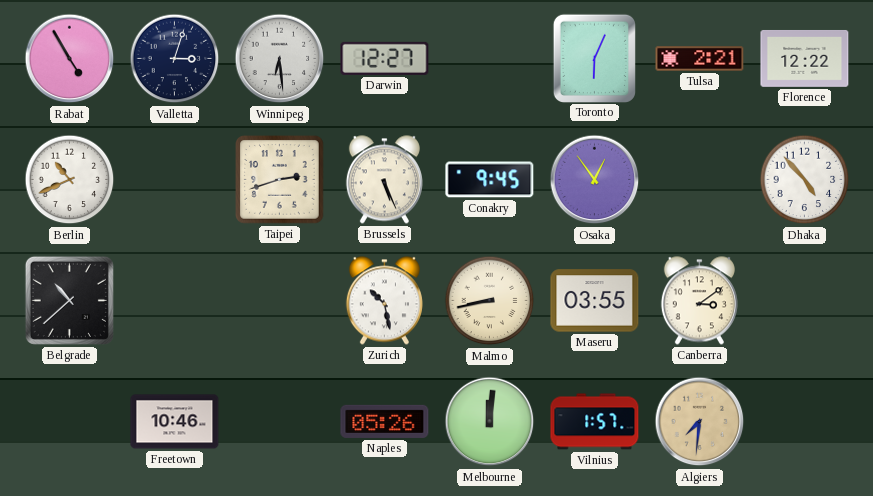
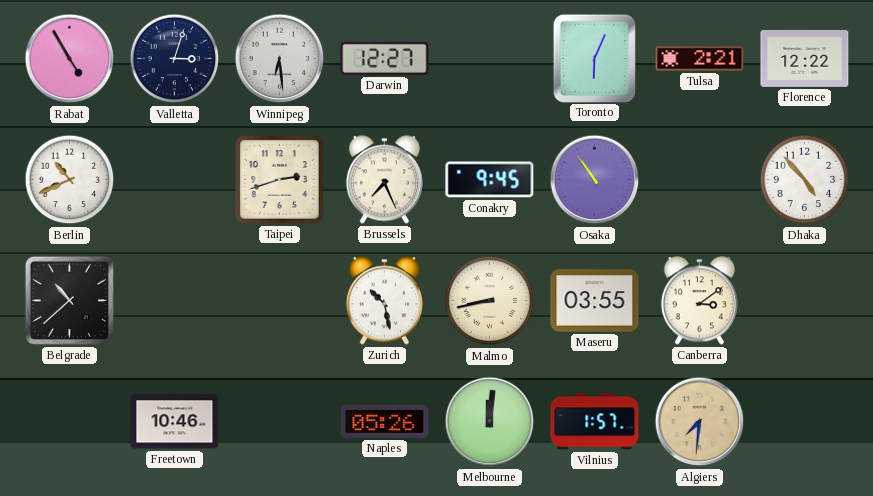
Brussels: 5:26 -> 7:26
Osaka: 12:54 -> 10:54
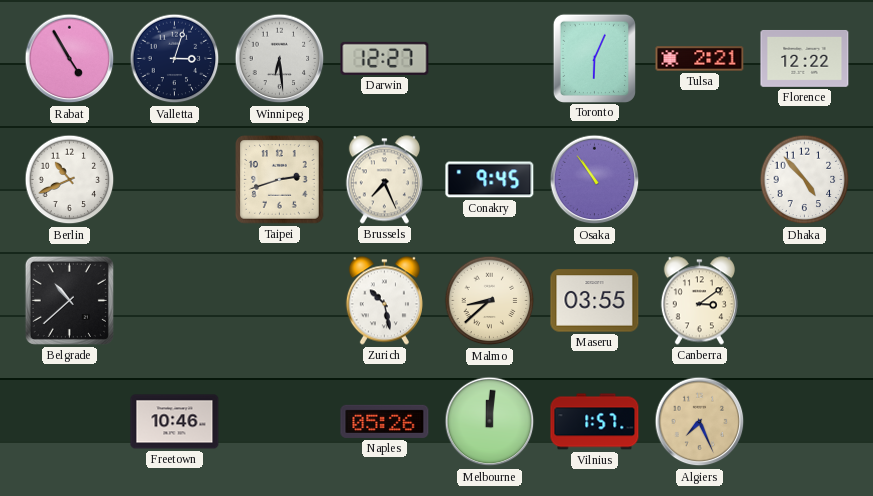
Malmo: 8:43 -> 8:38
Algiers: 7:31 -> 7:26
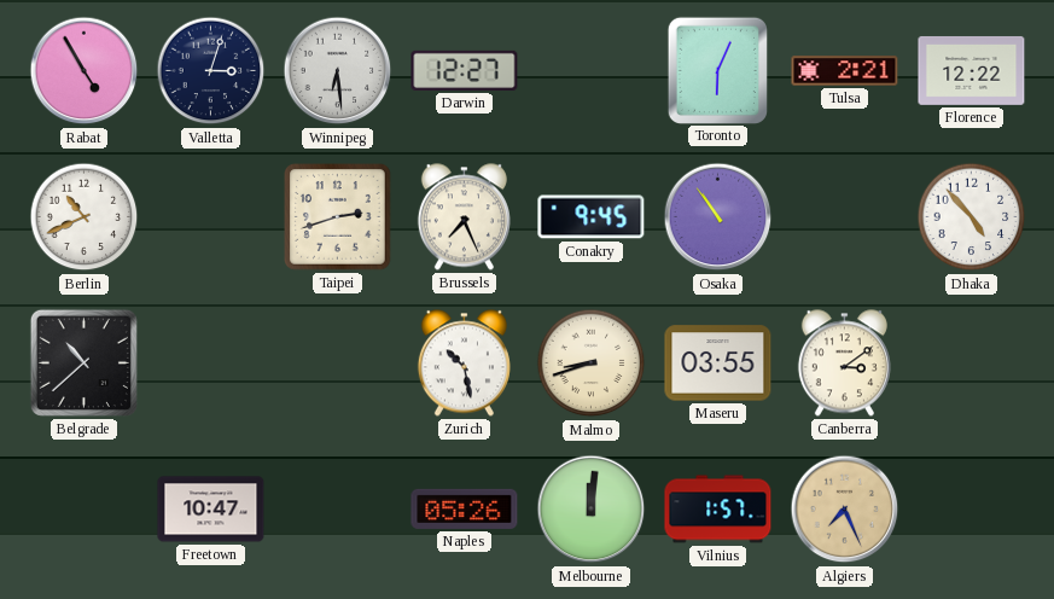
Malmo: 8:38 -> 8:42
Freetown: 10:46 -> 10:47
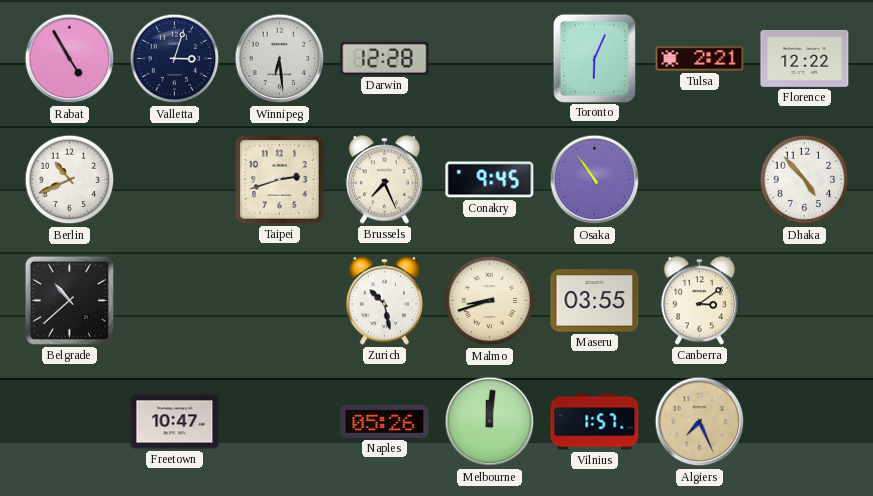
Darwin: 12:27 -> 12:28
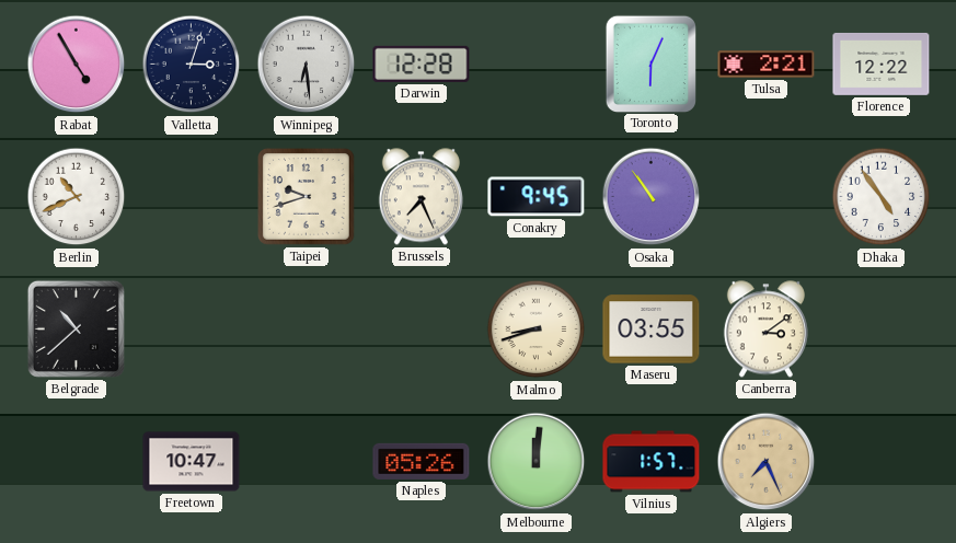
Taipei: 2:42 -> 9:42
Dhaka: 4:53 -> 4:54
Zurich: 10:28 -> none
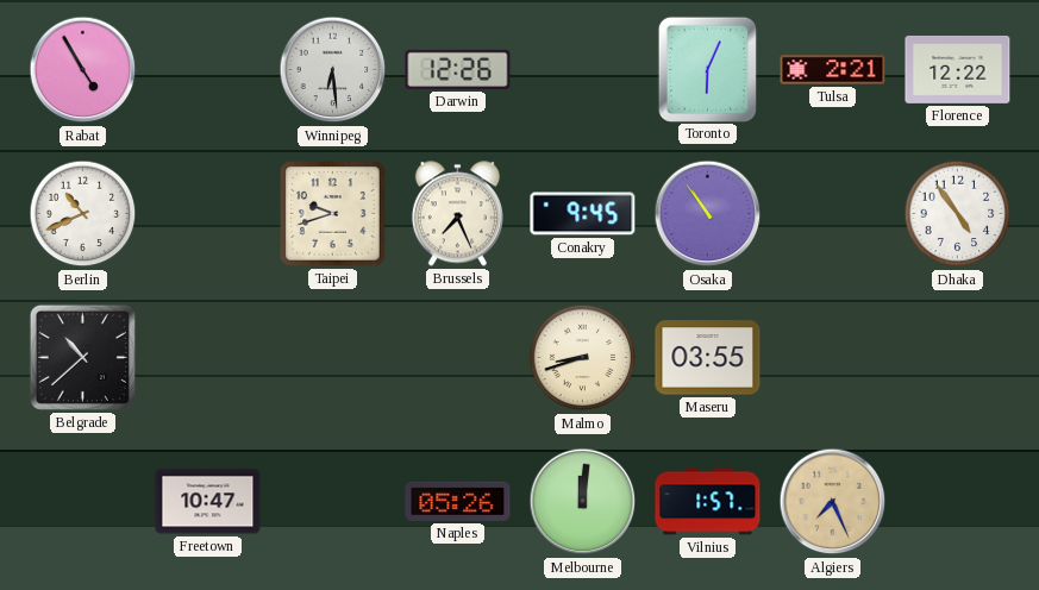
Valletta: 3:03 -> none
Darwin: 12:28 -> 12:26
Canberra: 3:09 -> none
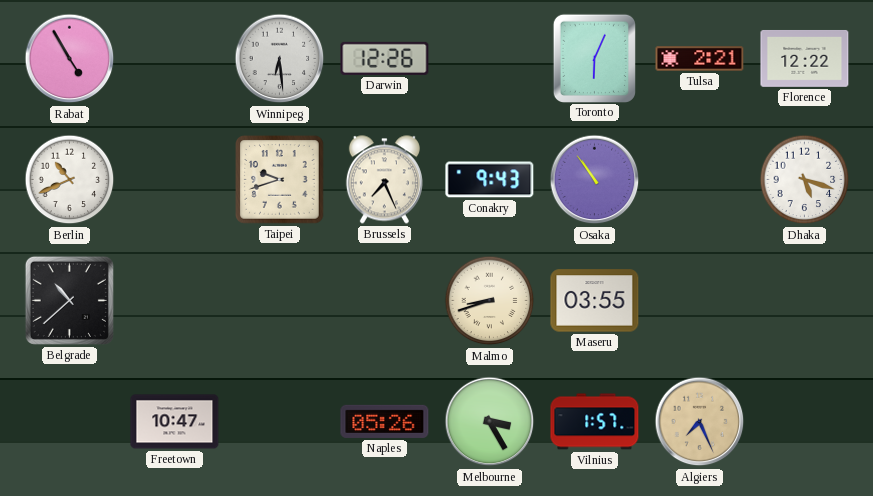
Conakry: 9:45 -> 9:43
Dhaka: 4:54 -> 5:18
Melbourne: 12:01 -> 3:25
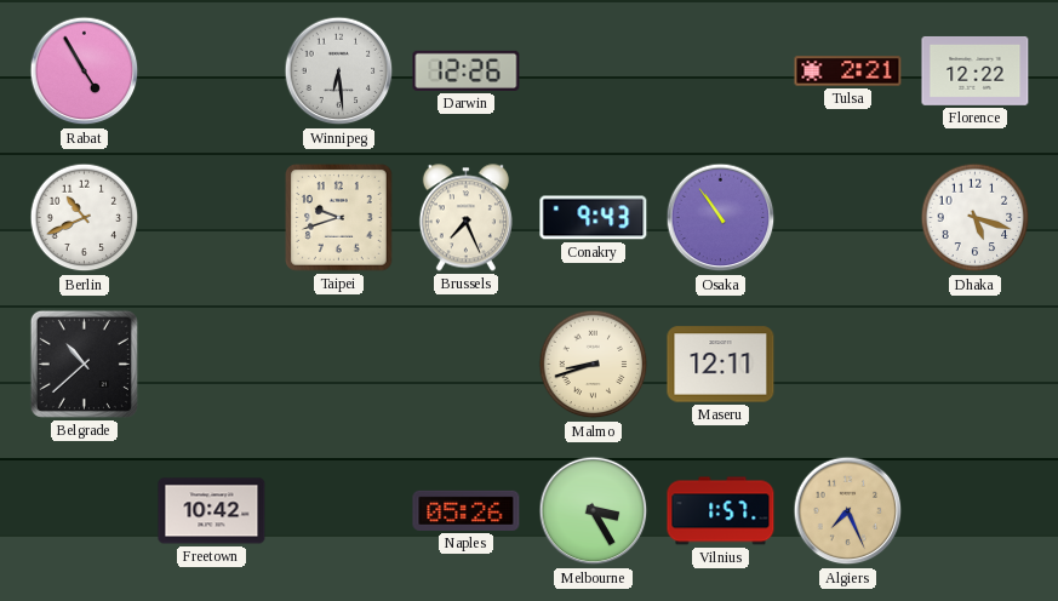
Toronto: 6:04 -> none
Maseru: 03:55 -> 12:11
Freetown: 10:47 -> 10:42
